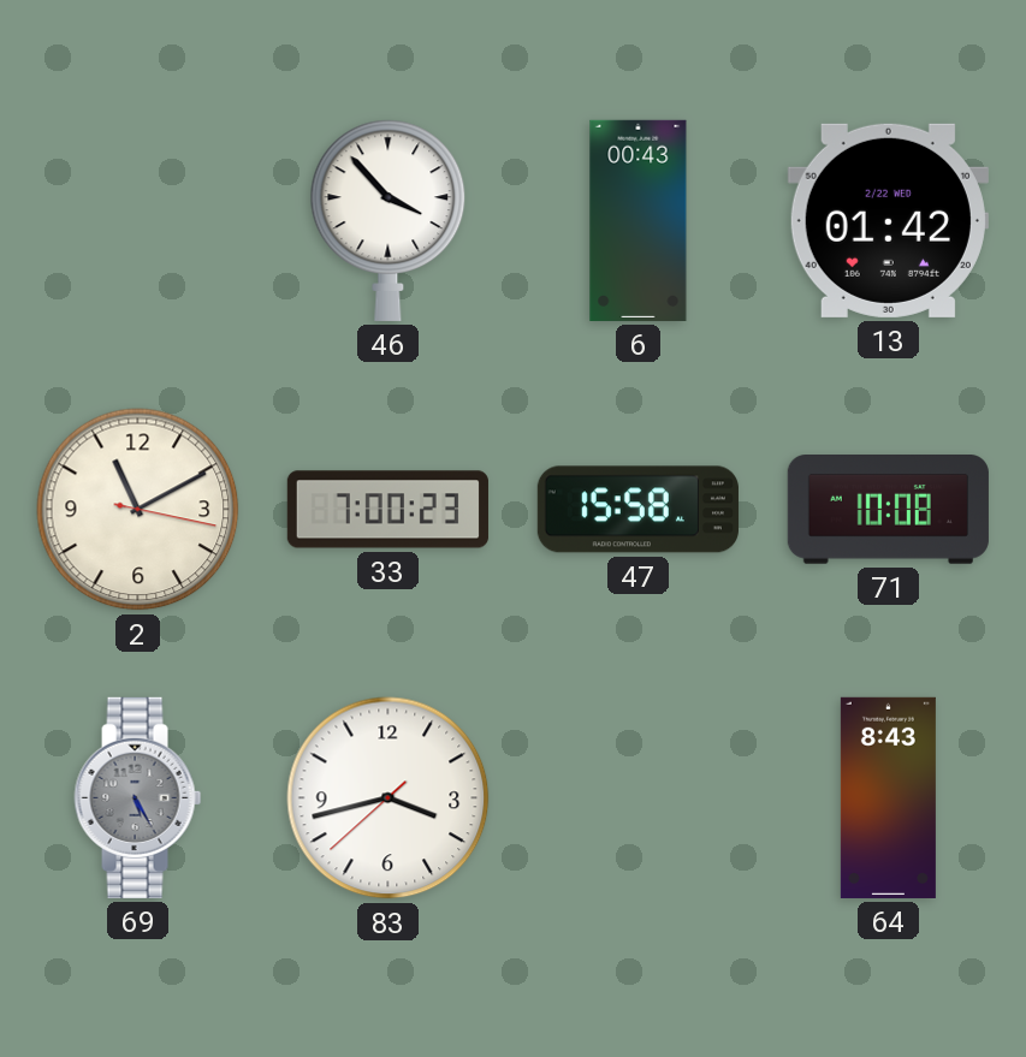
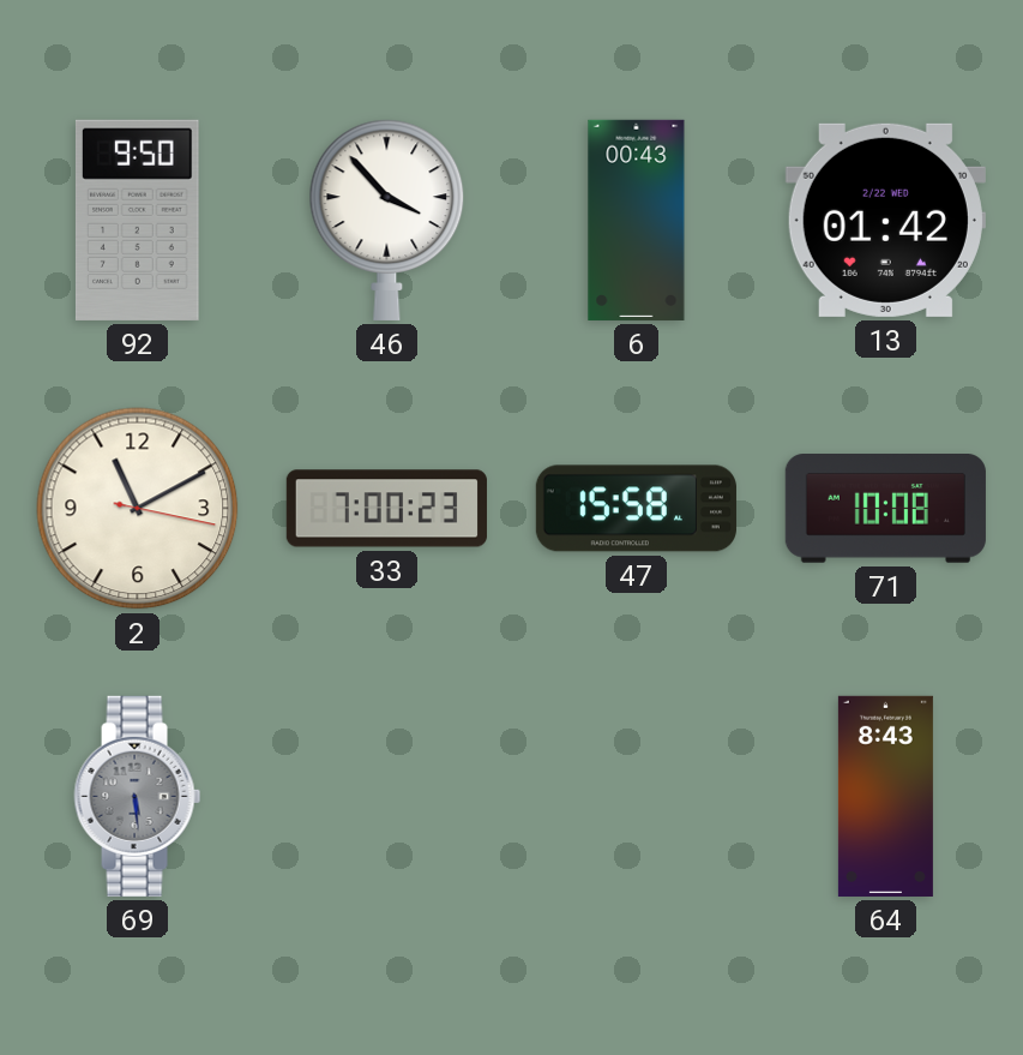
92: none -> 9:50
69: 5:25 -> 5:29
83: 3:42 -> none
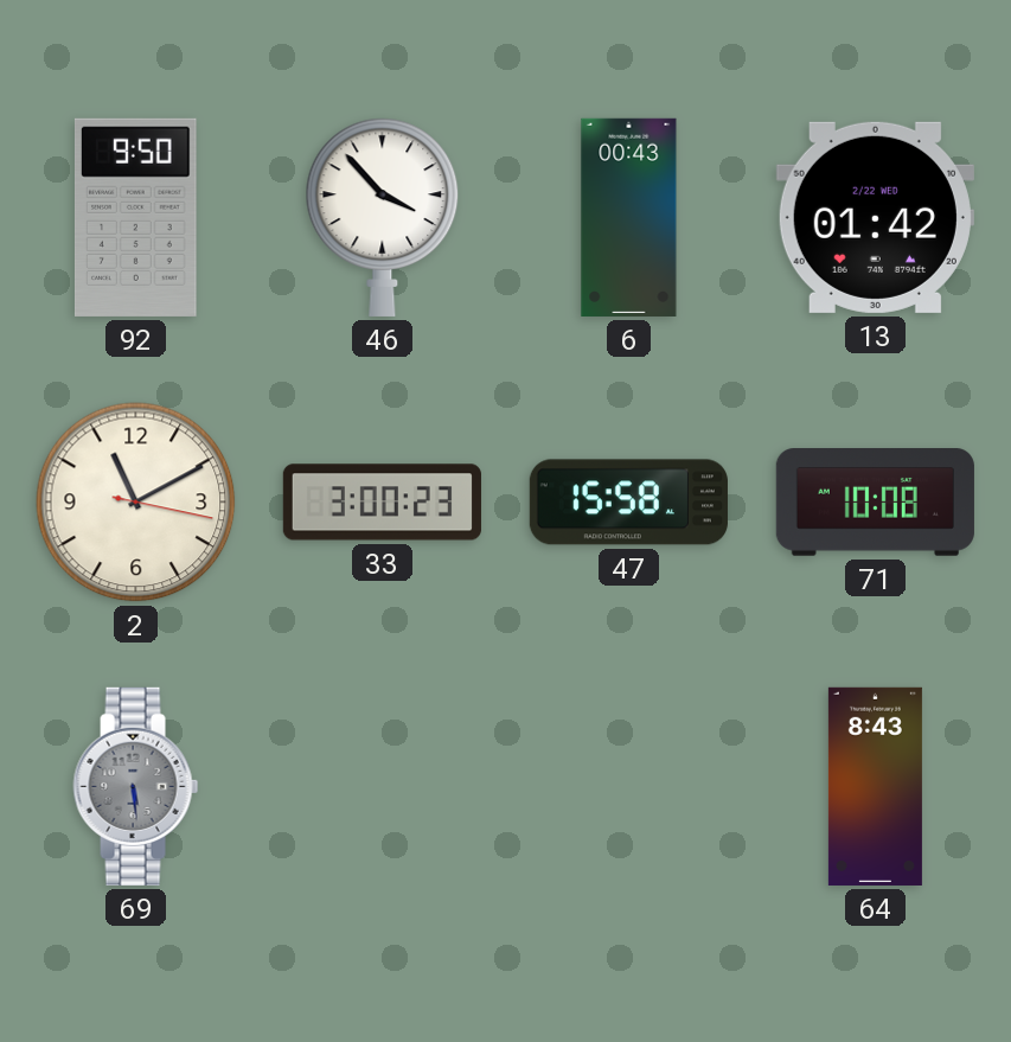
33: 7:00 -> 3:00
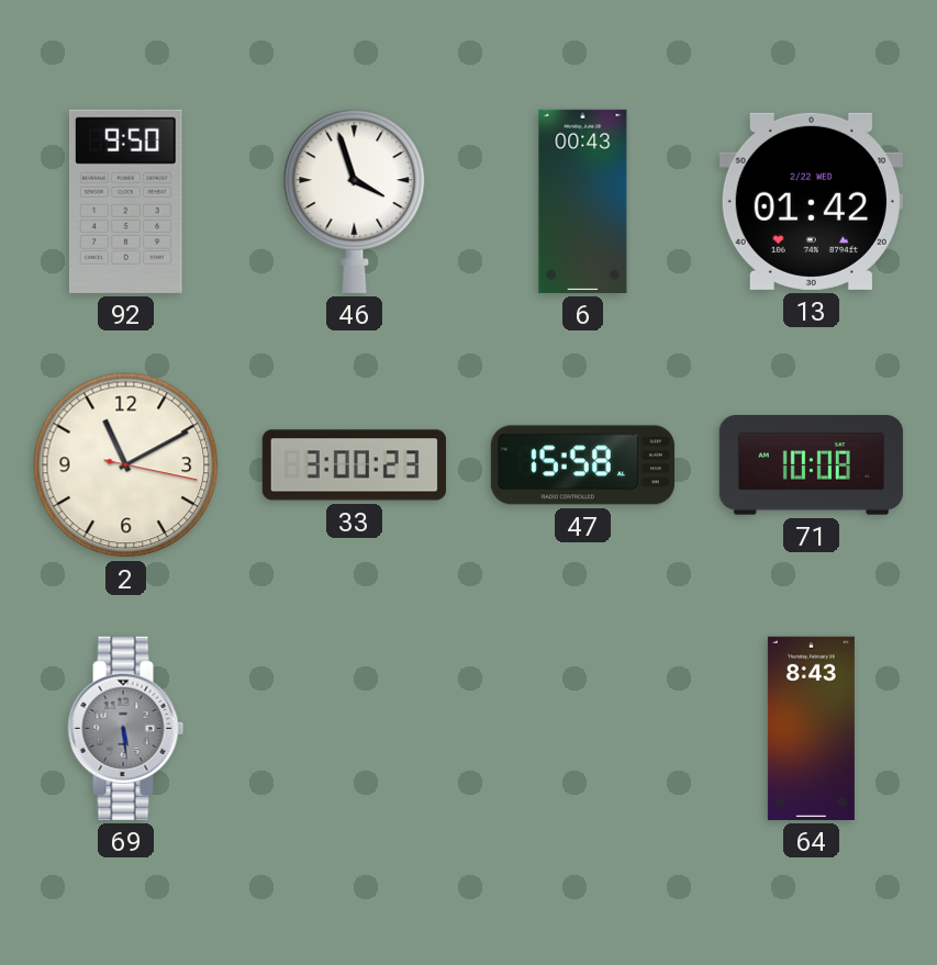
46: 3:53 -> 3:57
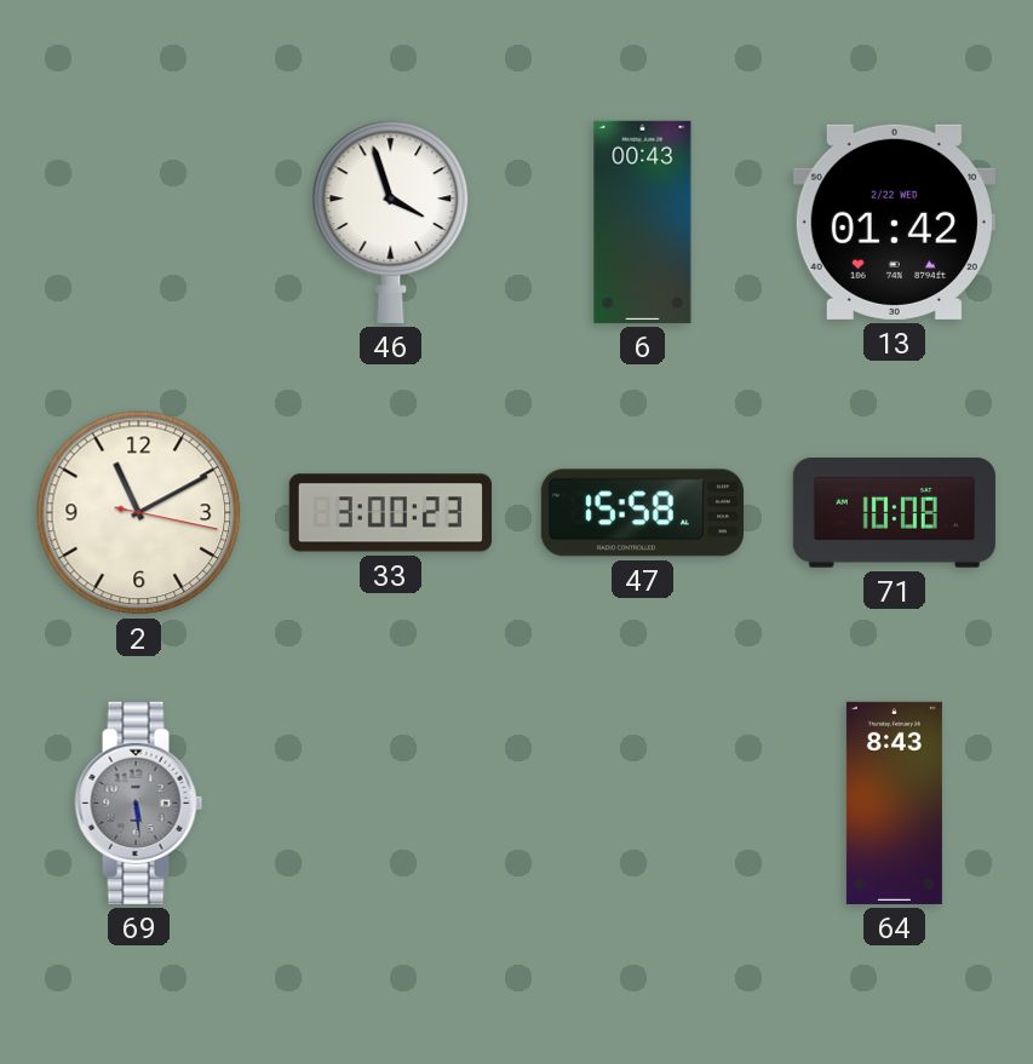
92: 9:50 -> none
